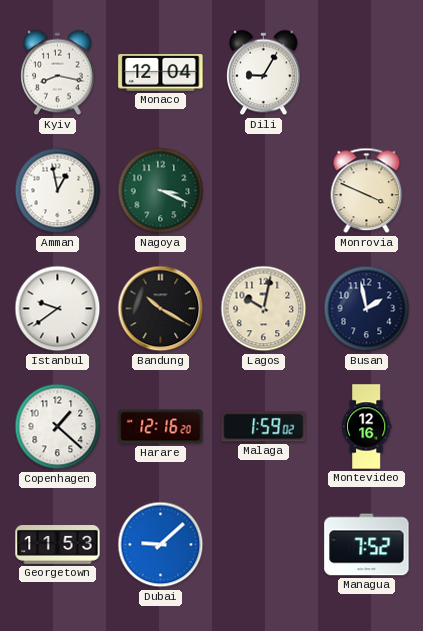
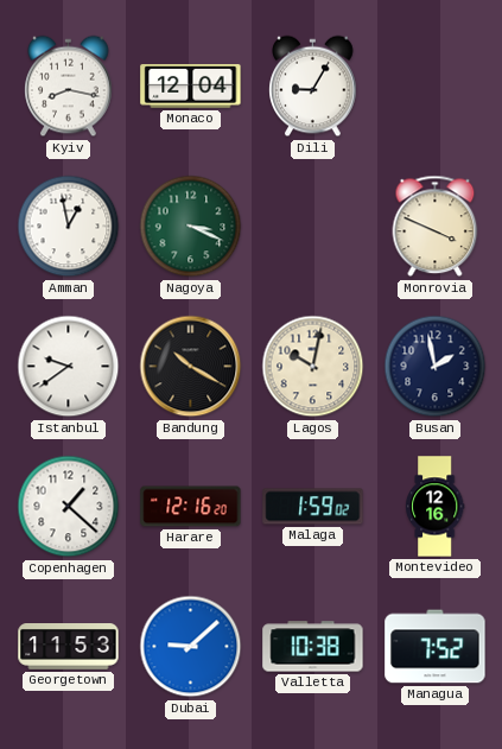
Valletta: none -> 10:38
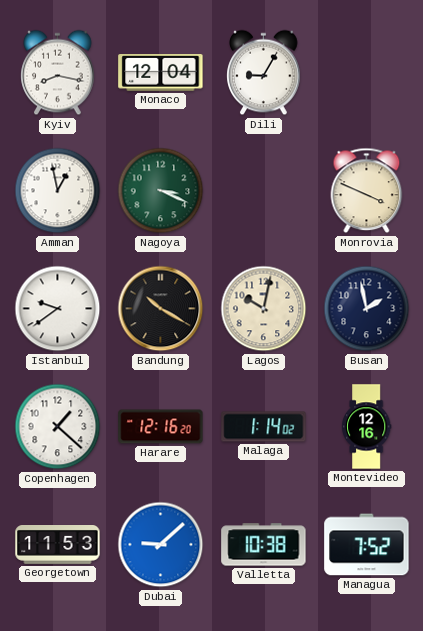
Malaga: 1:59 -> 1:14
